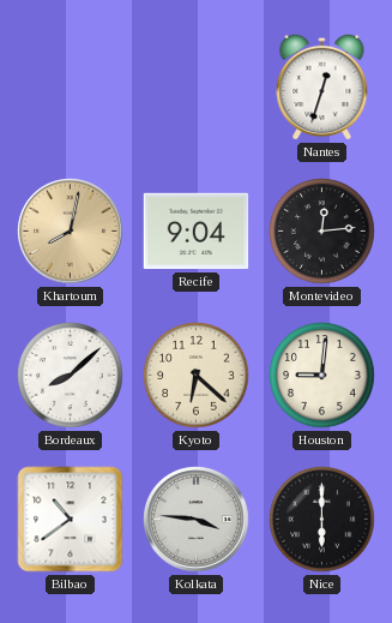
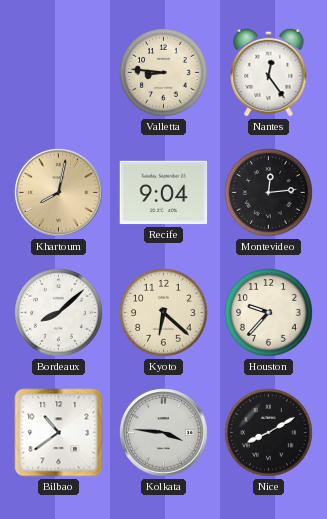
Valletta: none -> 8:46
Nantes: 12:33 -> 12:24
Houston: 9:01 -> 9:37
Nice: 6:00 -> 8:10
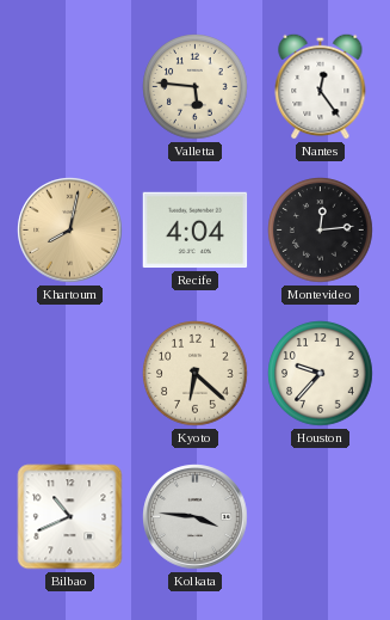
Valletta: 8:46 -> 5:46
Recife: 9:04 -> 4:04
Bordeaux: 8:08 -> none
Bilbao: 10:39 -> 10:41
Nice: 8:10 -> none
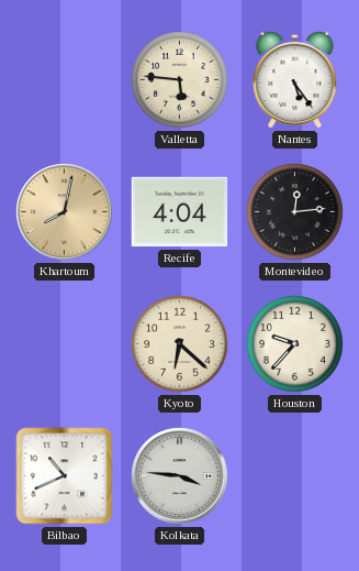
Nantes: 12:24 -> 5:24
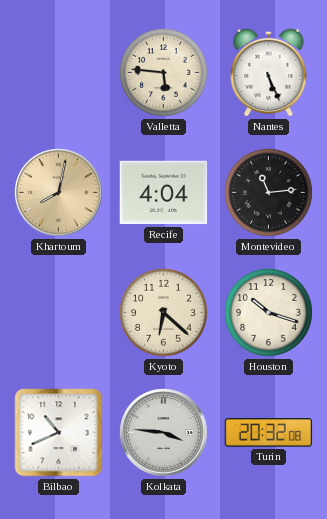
Nantes: 5:24 -> 5:26
Montevideo: 12:14 -> 11:14
Houston: 9:37 -> 10:18
Turin: none -> 20:32
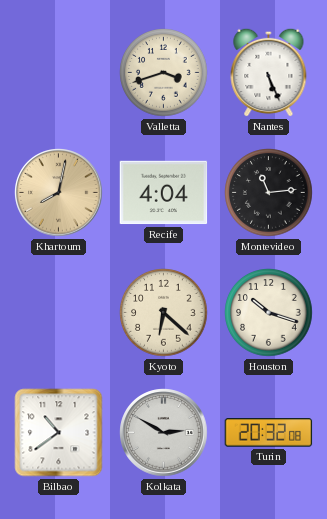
Valletta: 5:46 -> 3:42
Bilbao: 10:41 -> 10:39
Kolkata: 3:46 -> 2:50
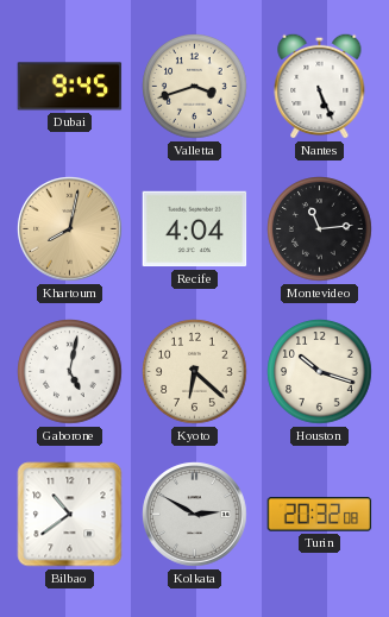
Dubai: none -> 9:45
Gaborone: none -> 5:02
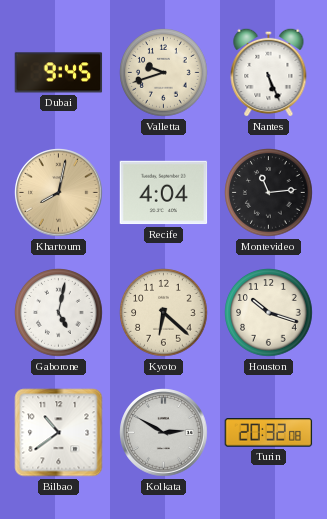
Valletta: 3:42 -> 9:42
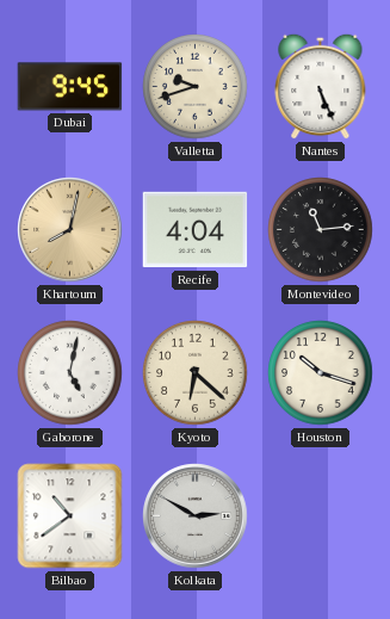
Turin: 20:32 -> none
